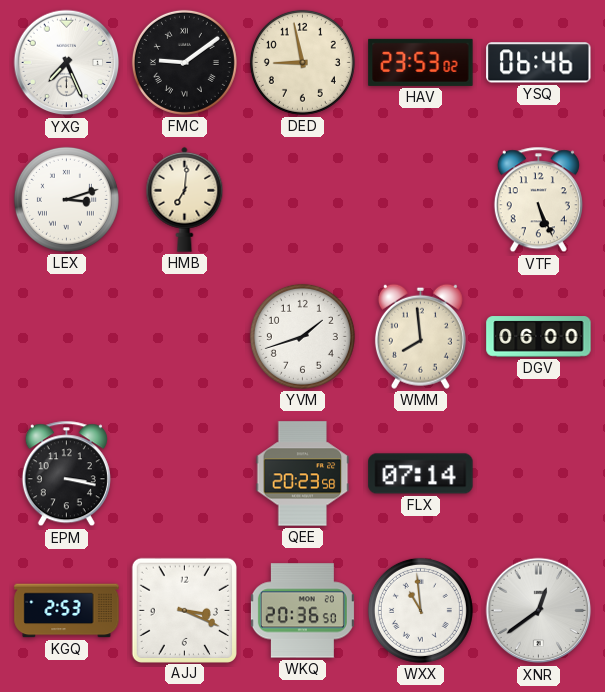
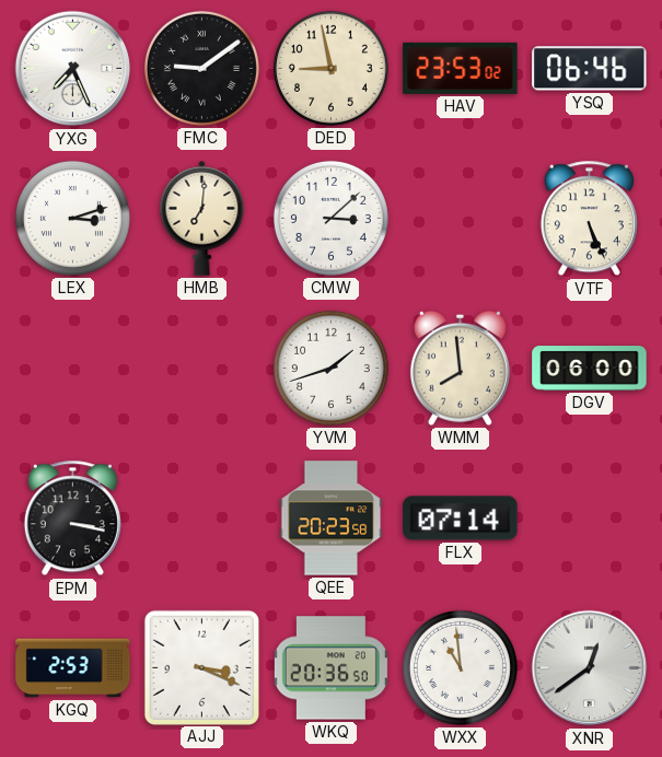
CMW: none -> 3:08
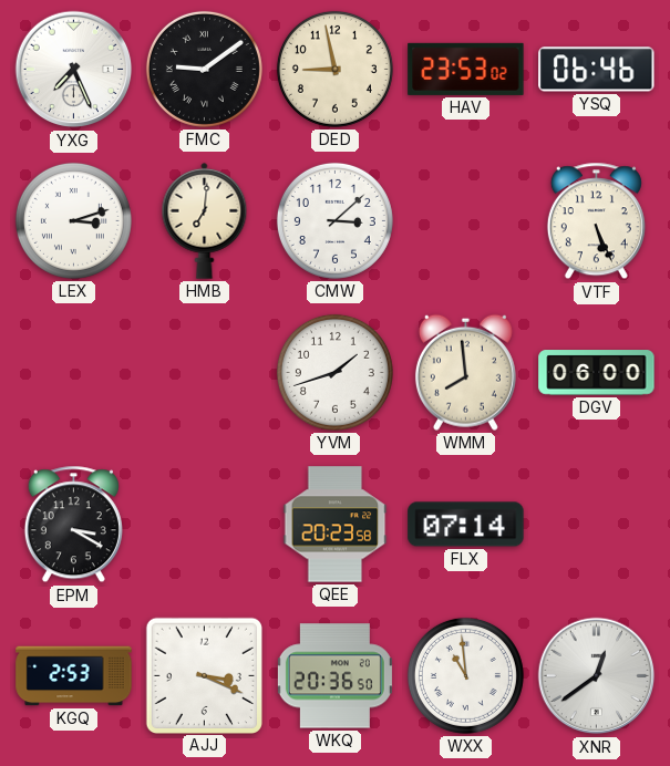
EPM: 3:17 -> 3:20
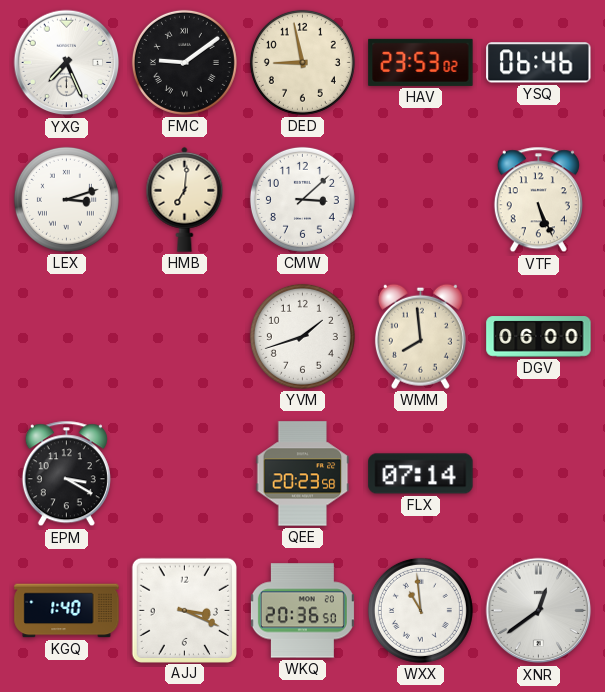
KGQ: 2:53 -> 1:40
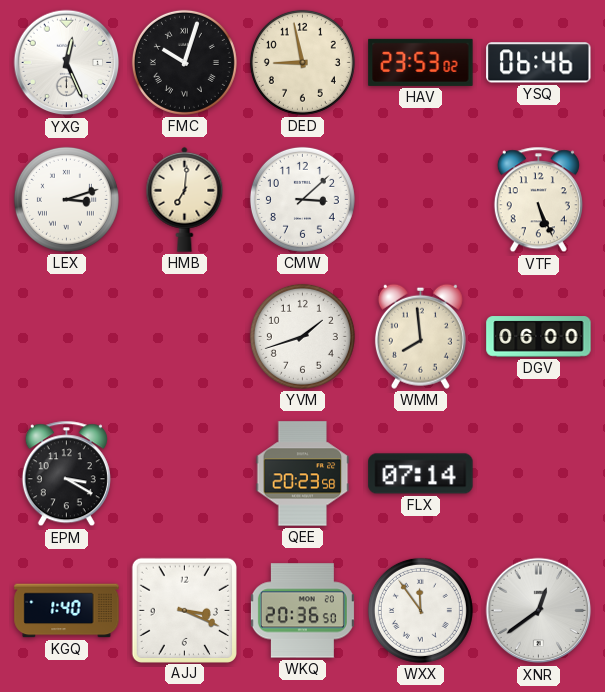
YXG: 7:26 -> 12:26
FMC: 9:09 -> 10:03
WXX: 10:59 -> 11:54
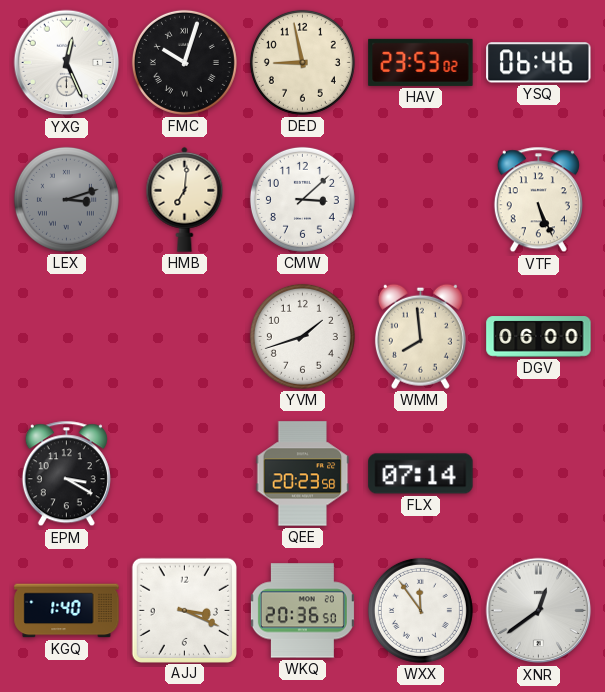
LEX dial: white -> grey
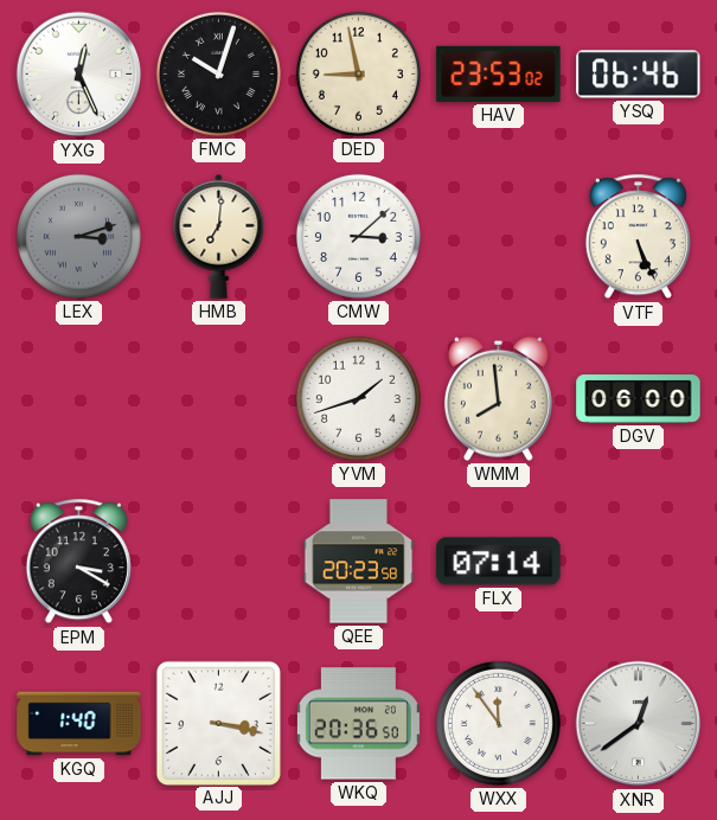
AJJ: 3:19 -> 3:17
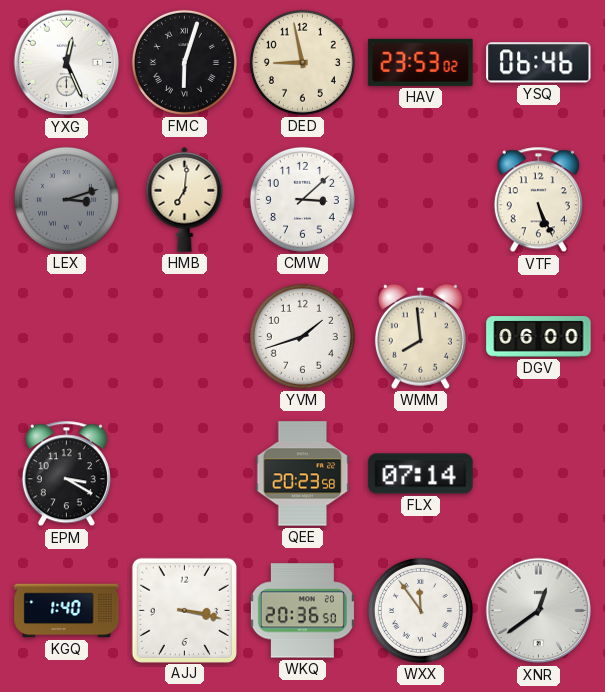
FMC: 10:03 -> 6:03
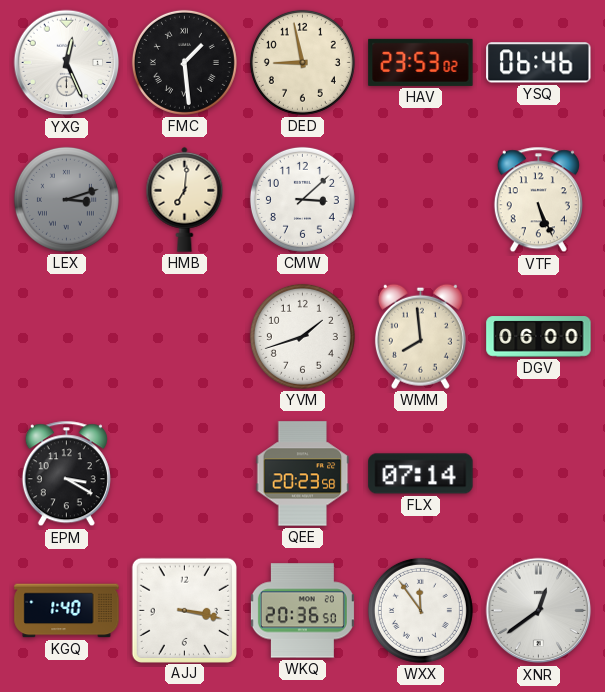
FMC: 6:03 -> 1:29
